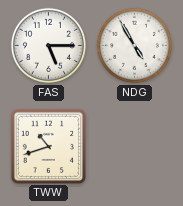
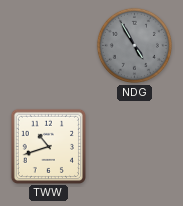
FAS: 5:15 -> none
NDG dial: white -> grey
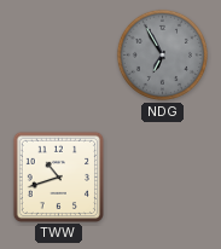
NDG: 4:55 -> 6:55
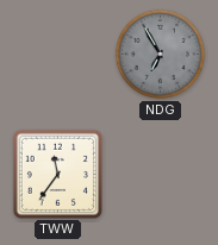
TWW: 10:42 -> 11:36
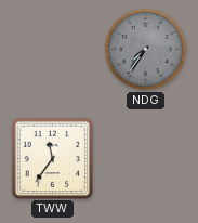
NDG: 6:55 -> 7:36
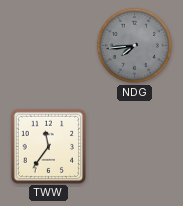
NDG: 7:36 -> 7:44
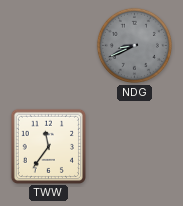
NDG: 7:44 -> 8:41
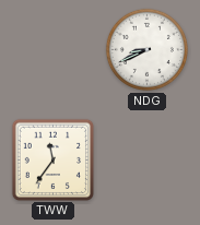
NDG dial: grey -> white
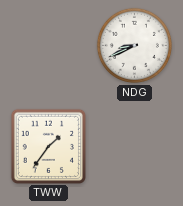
TWW: 11:36 -> 1:36
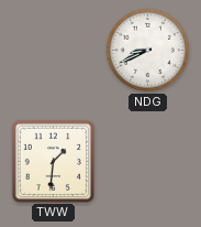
TWW: 1:36 -> 1:31
